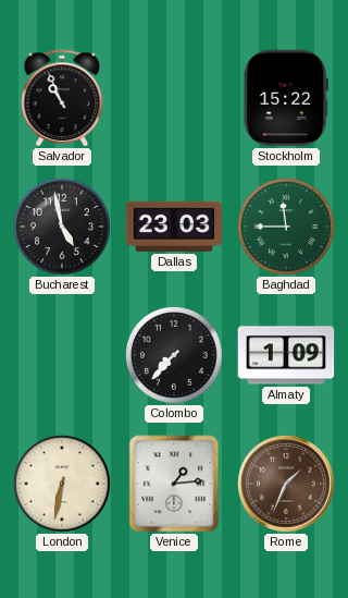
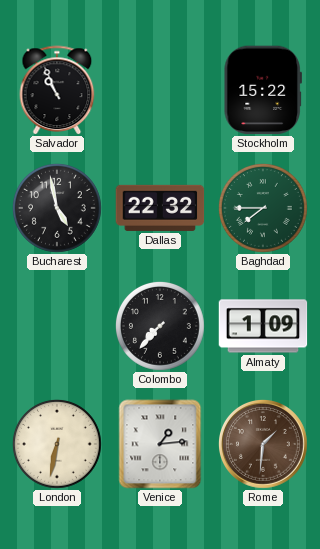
Dallas: 23:03 -> 22:32
Baghdad: 11:45 -> 7:45
Rome: 1:34 -> 1:31
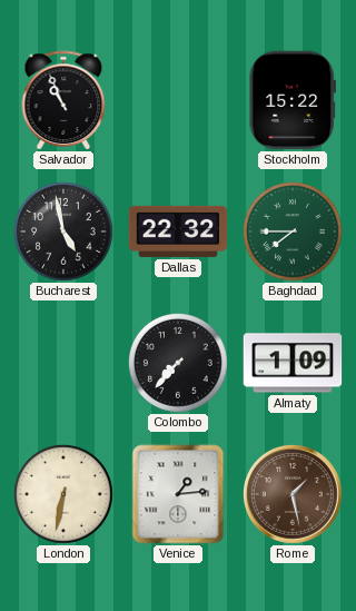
Rome: 1:31 -> 1:28
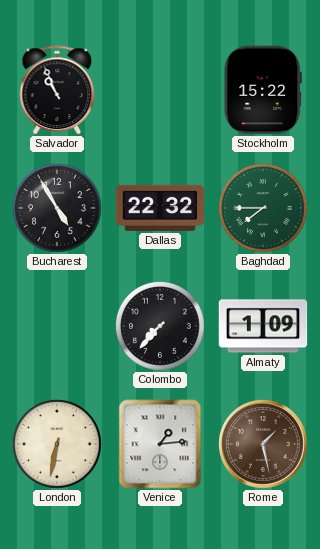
Bucharest: 4:58 -> 4:55
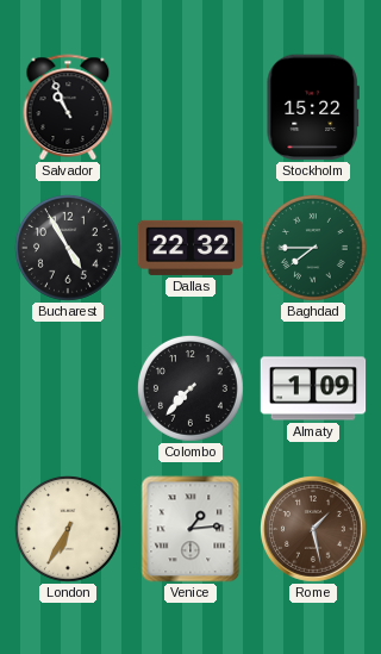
London: 6:32 -> 6:35
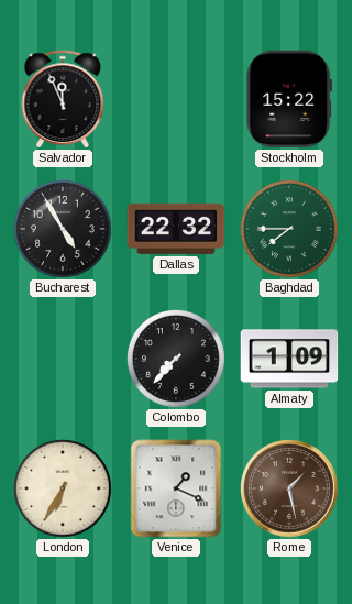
Salvador: 10:56 -> 11:56
Venice: 1:14 -> 1:19
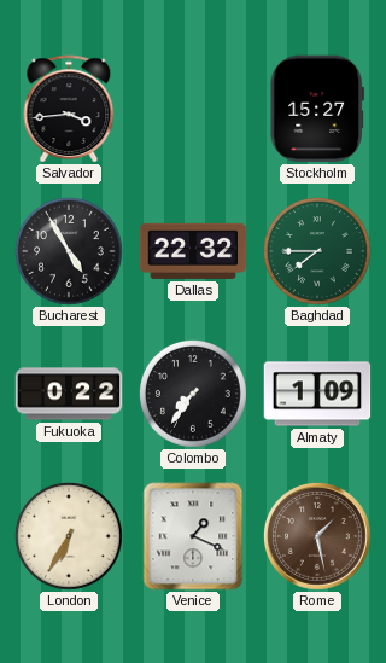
Salvador: 11:56 -> 3:44
Stockholm: 15:22 -> 15:27
Fukuoka: none -> 0:22
Colombo: 7:37 -> 7:36
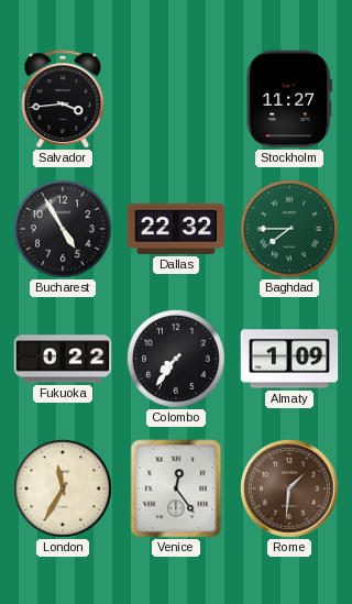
Stockholm: 15:27 -> 11:27
London: 6:35 -> 11:35
Venice: 1:19 -> 12:24
Rome: 1:28 -> 1:31
